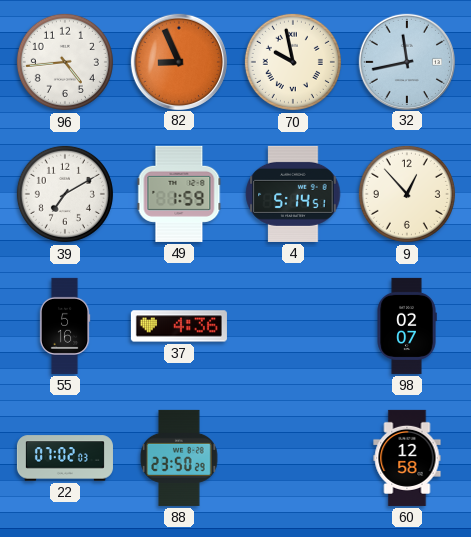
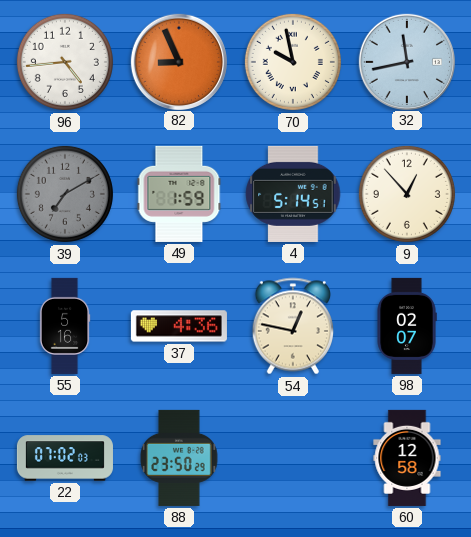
39 dial: white -> grey
54: none -> 12:47
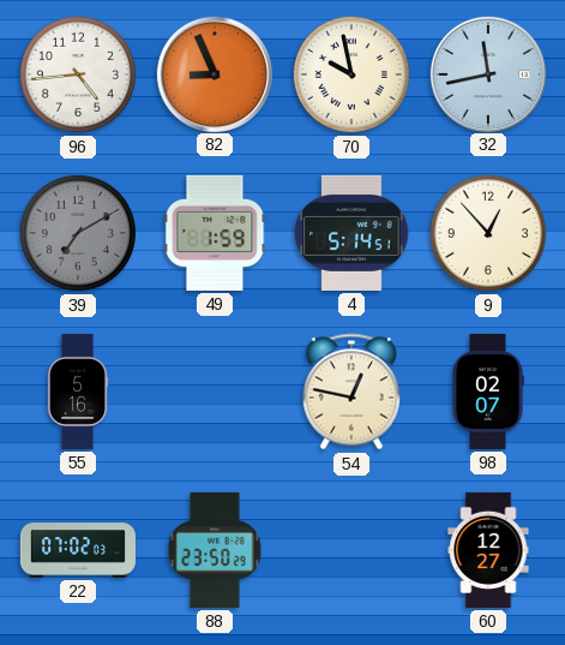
37: 4:36 -> none
60: 12:58 -> 12:27
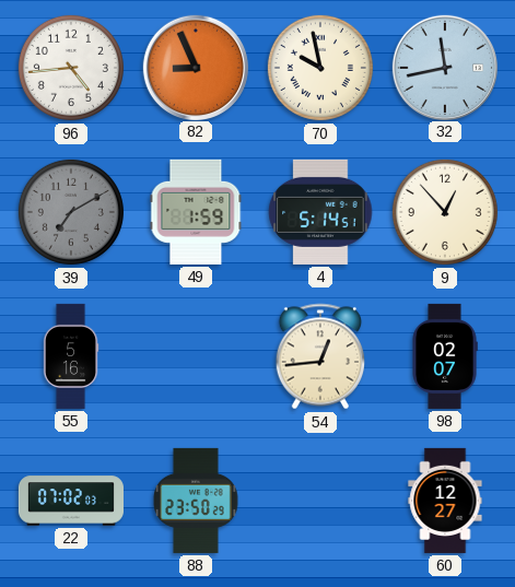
54: 12:47 -> 12:44
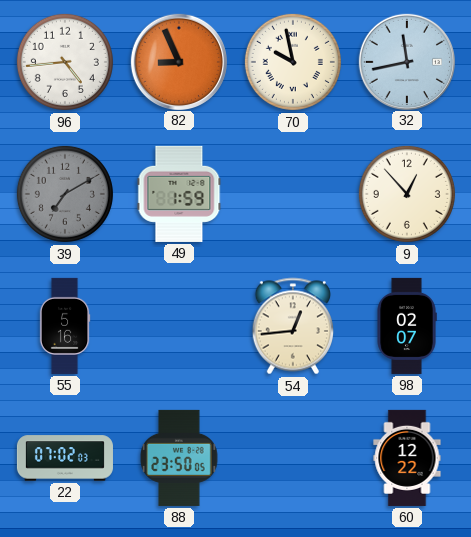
4: 5:14 -> none
88: 23:50:29 -> 23:50:05
60: 12:27 -> 12:22
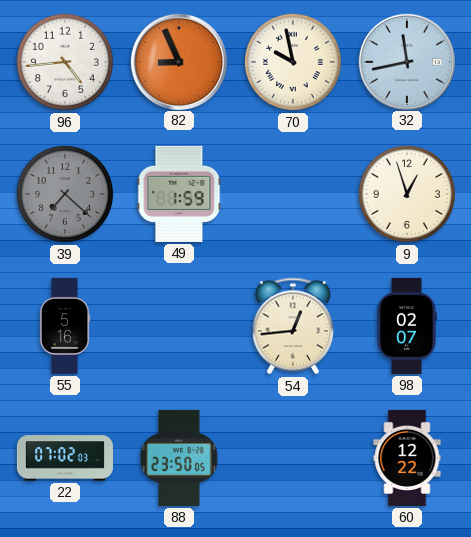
39: 7:10 -> 7:22
9: 12:53 -> 12:57
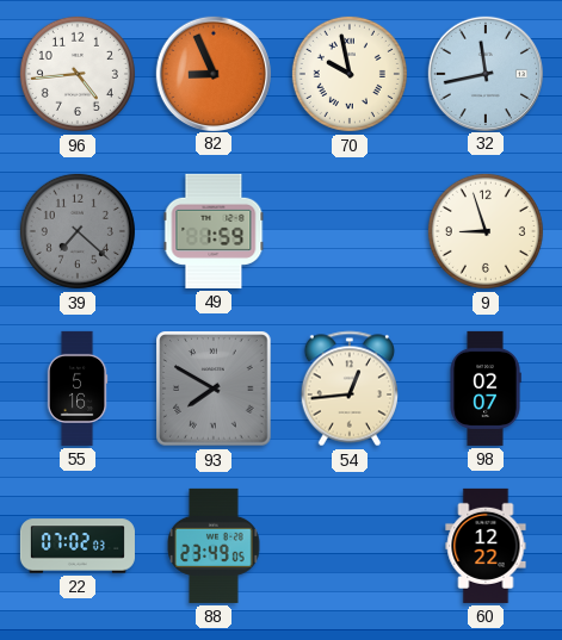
9: 12:57 -> 8:57
93: none -> 7:50
88: 23:50 -> 23:49
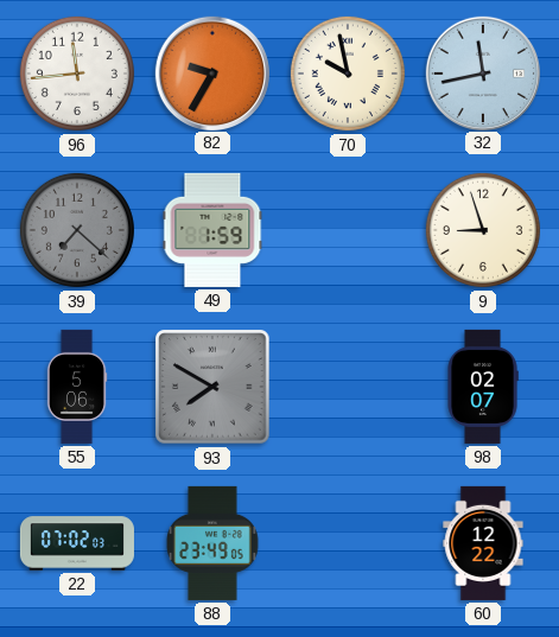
96: 4:44 -> 11:44
82: 8:56 -> 9:35
55: 5:16 -> 5:06
54: 12:44 -> none
